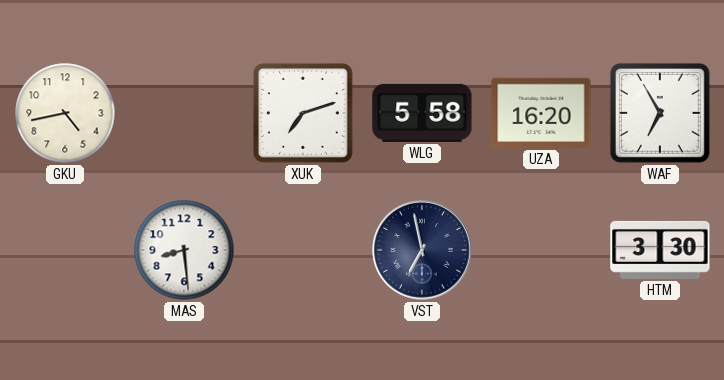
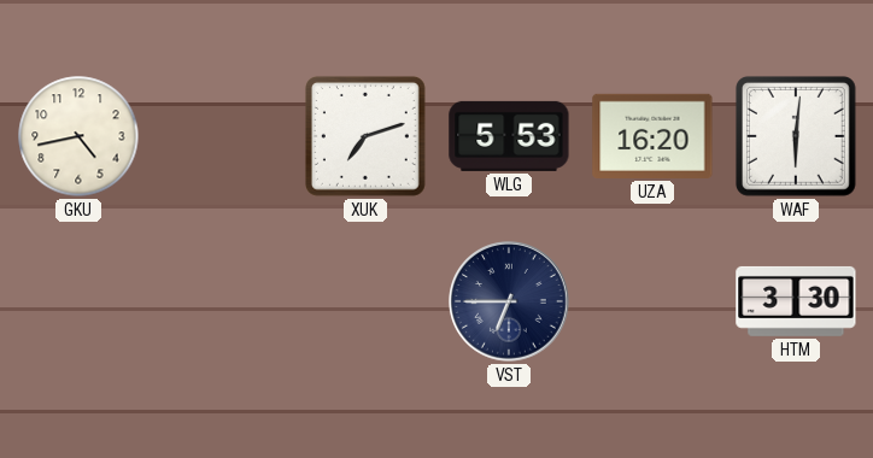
WLG: 5:58 -> 5:53
WAF: 6:55 -> 6:01
MAS: 8:29 -> none
VST: 6:58 -> 6:45
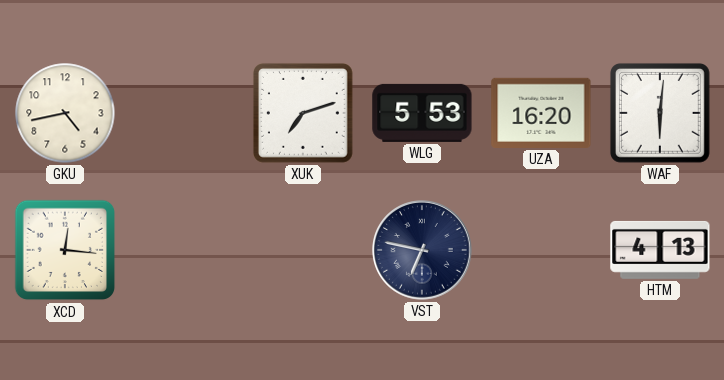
XCD: none -> 12:16
VST: 6:45 -> 6:47
HTM: 3:30 -> 4:13
